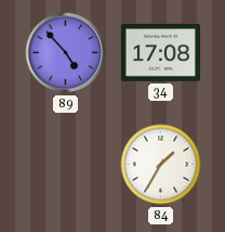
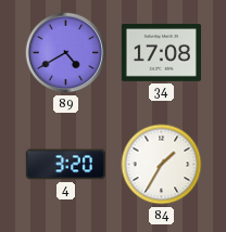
89: 4:53 -> 4:40
4: none -> 3:20
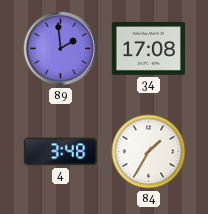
89: 4:40 -> 1:59
4: 3:20 -> 3:48
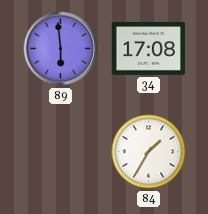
89: 1:59 -> 5:59
4: 3:48 -> none
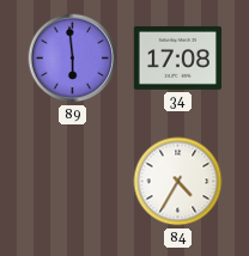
84: 1:35 -> 4:35
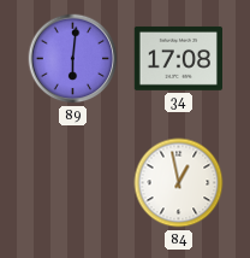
89: 5:59 -> 6:01
84: 4:35 -> 12:58
